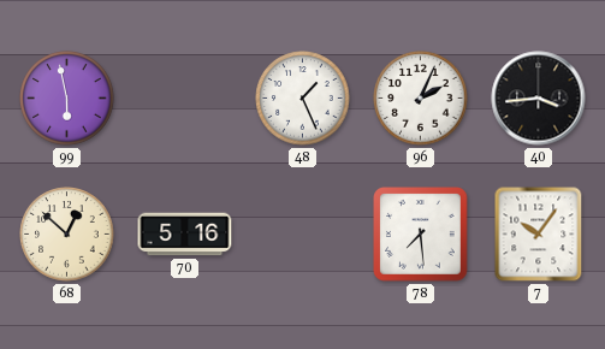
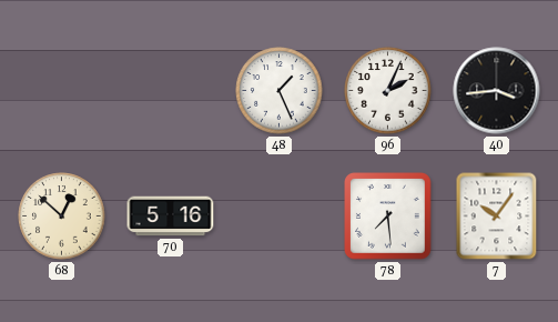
99: 5:58 -> none
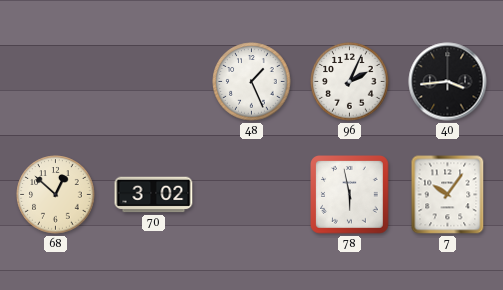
70: 5:16 -> 3:02
78: 7:29 -> 5:58
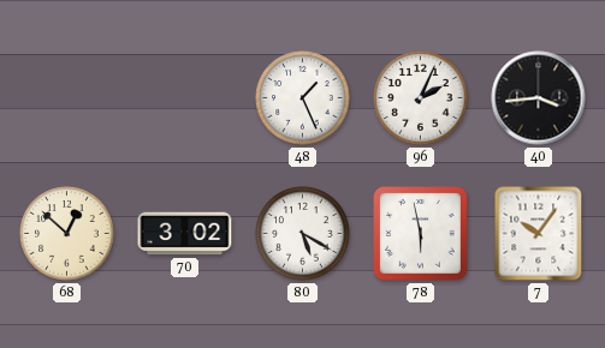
80: none -> 5:20
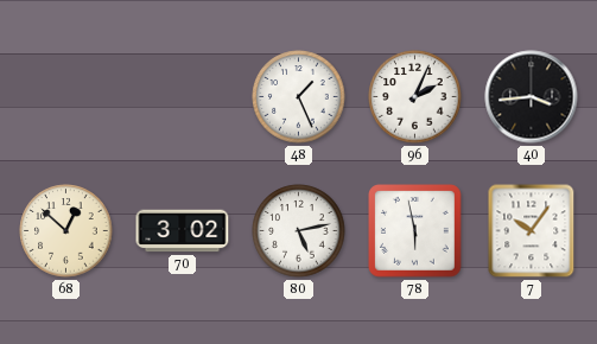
80: 5:20 -> 5:13
